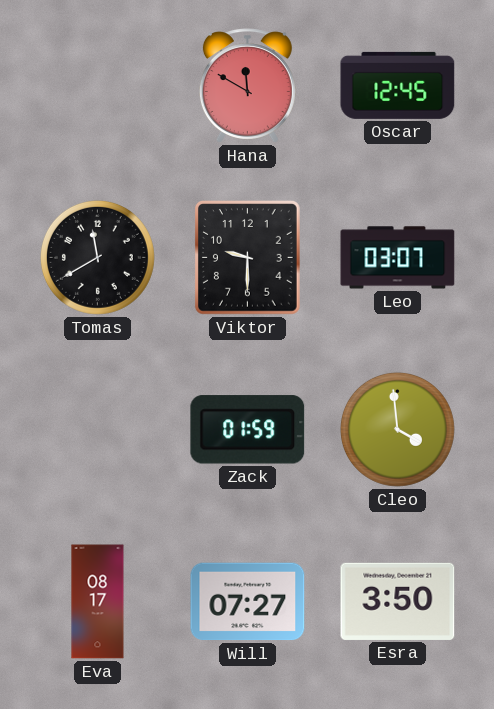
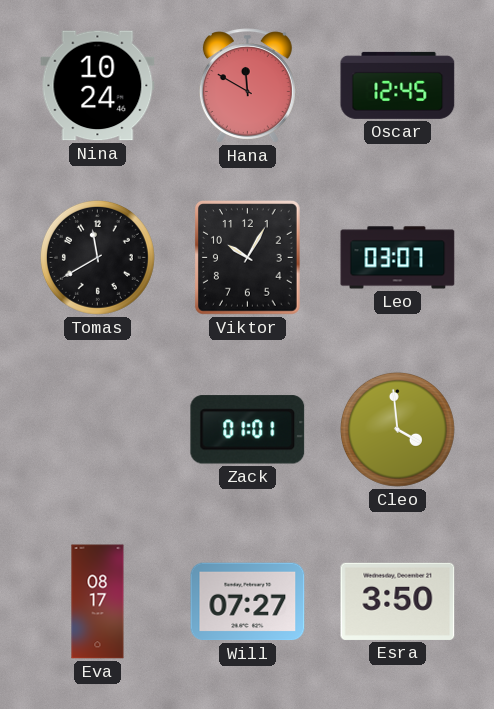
Nina: none -> 10:24
Viktor: 9:30 -> 10:05
Zack: 01:59 -> 01:01
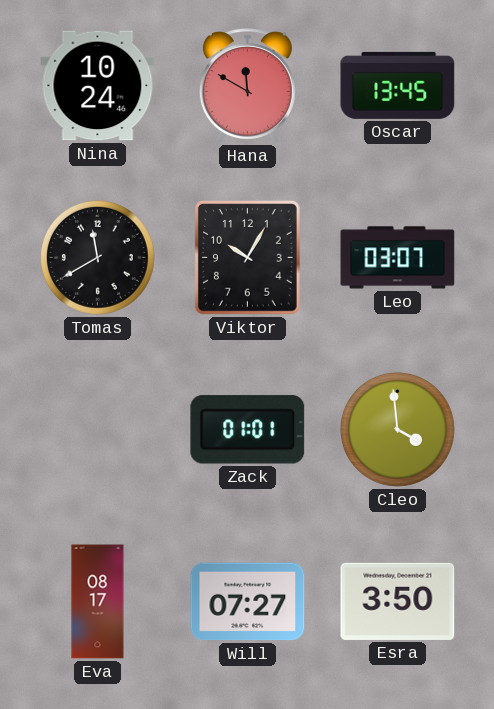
Oscar: 12:45 -> 13:45
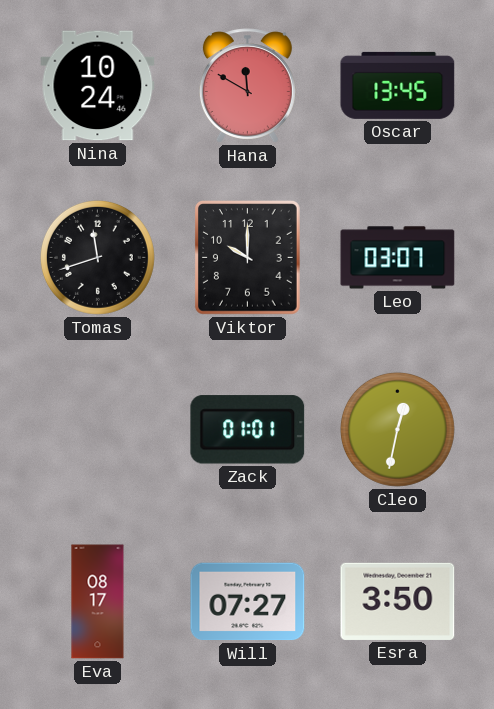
Tomas: 11:40 -> 11:42
Viktor: 10:05 -> 10:00
Cleo: 3:59 -> 12:32
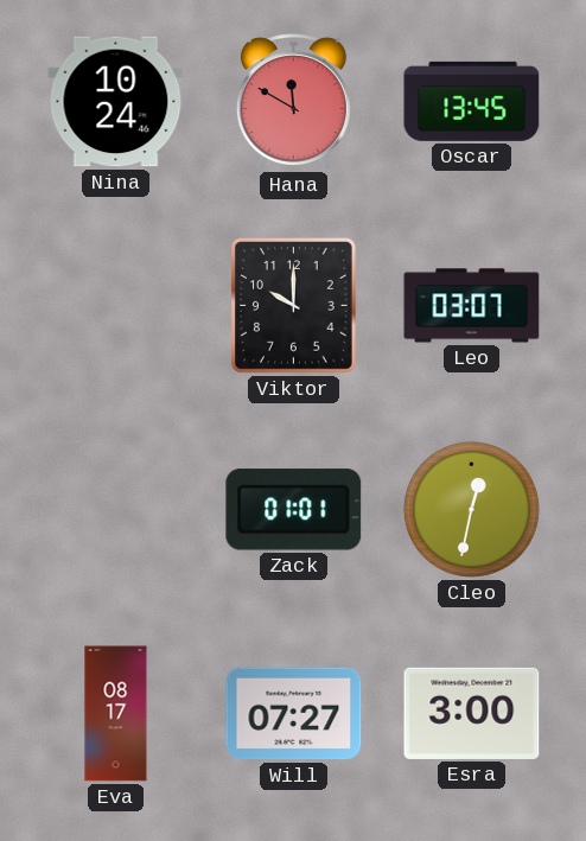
Tomas: 11:42 -> none
Esra: 3:50 -> 3:00
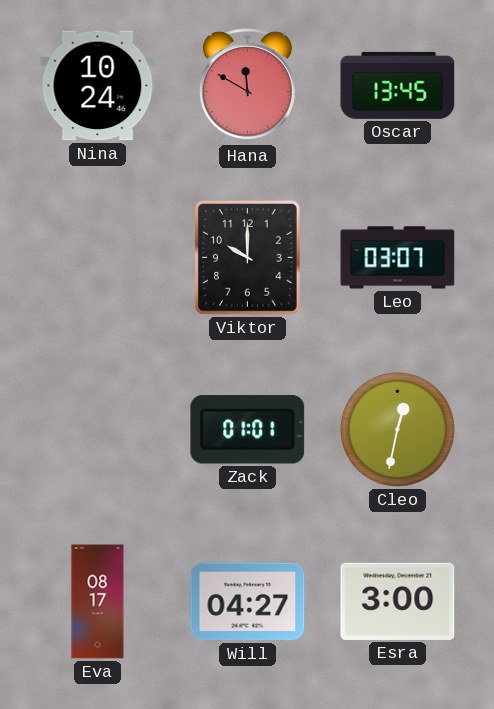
Will: 07:27 -> 04:27
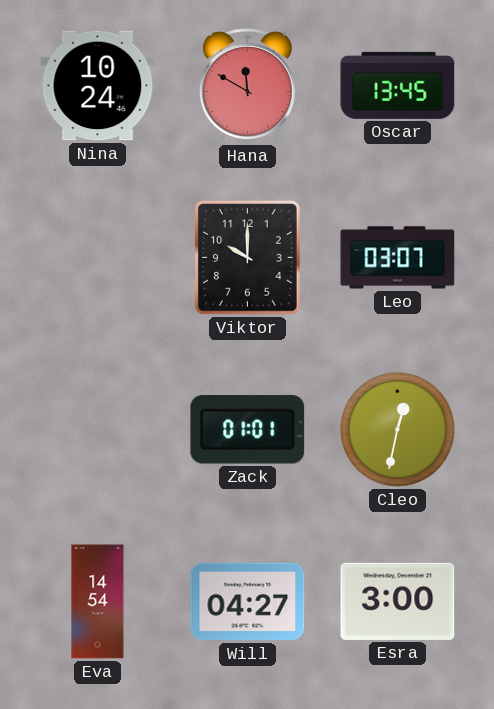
Eva: 08:17 -> 14:54
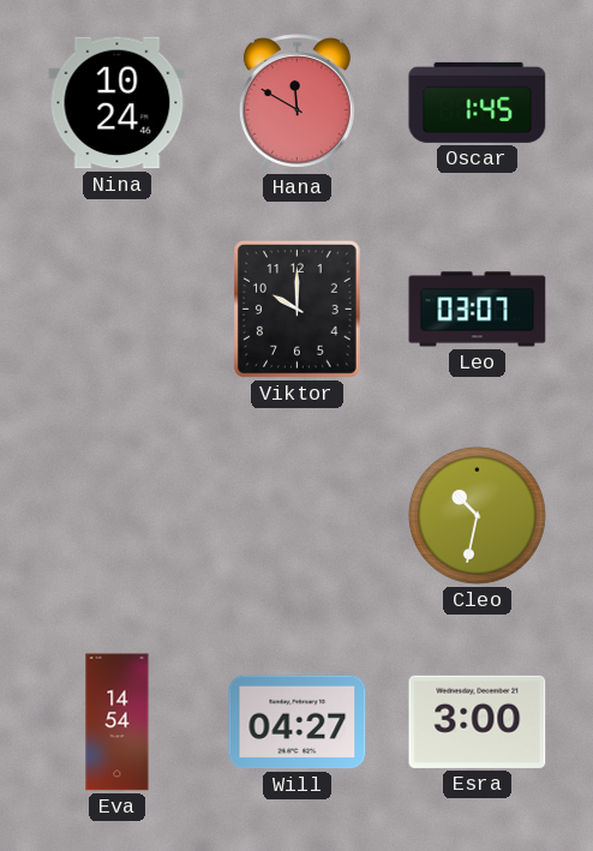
Oscar: 13:45 -> 1:45
Zack: 01:01 -> none
Cleo: 12:32 -> 10:32
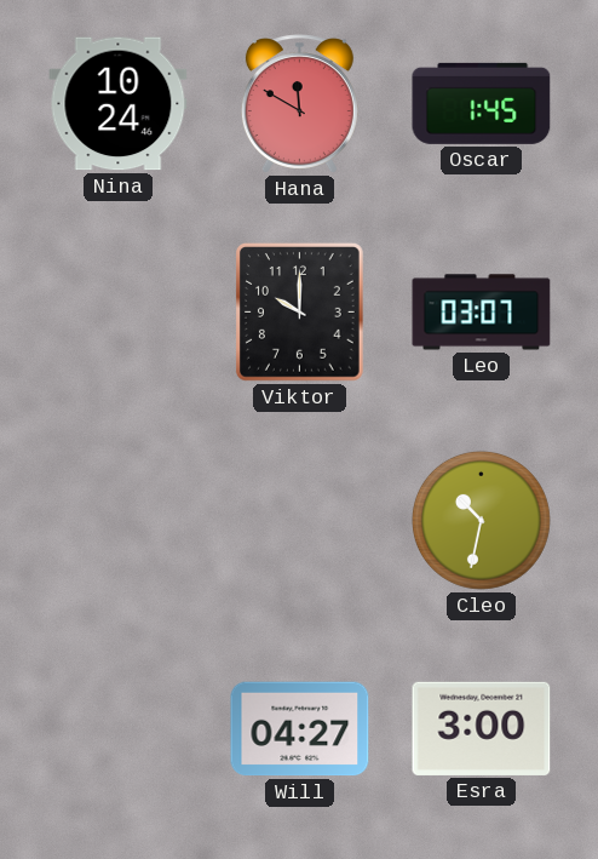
Eva: 14:54 -> none
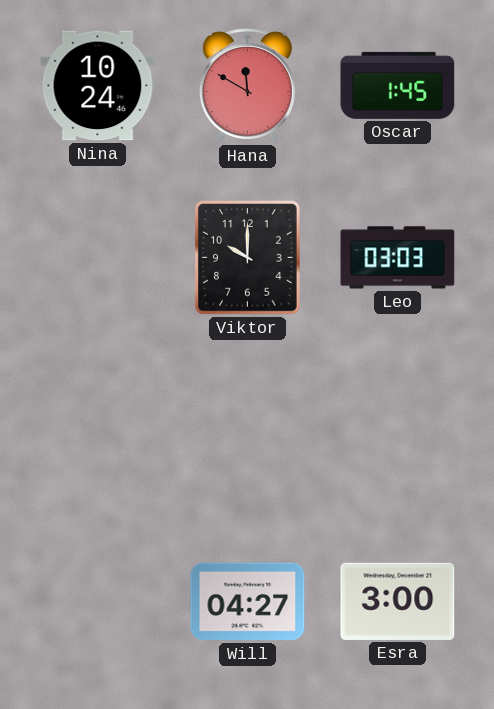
Leo: 03:07 -> 03:03
Cleo: 10:32 -> none
